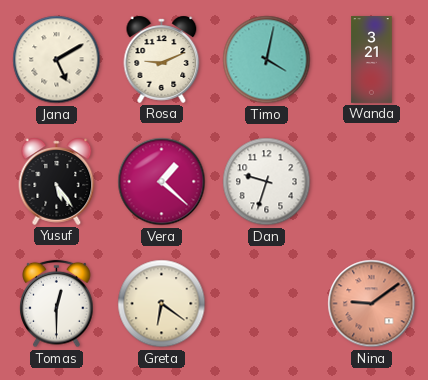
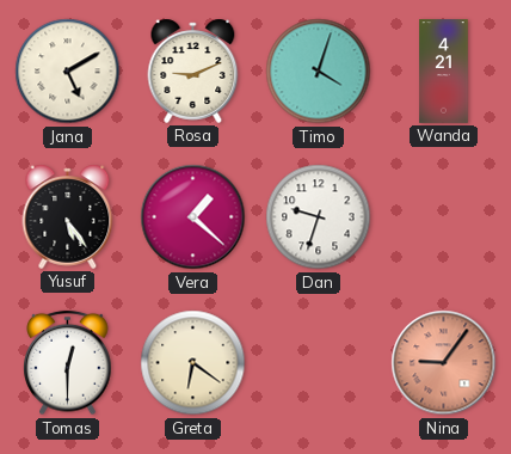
Timo: 4:02 -> 4:03
Wanda: 3:21 -> 4:21
Nina: 9:09 -> 9:06
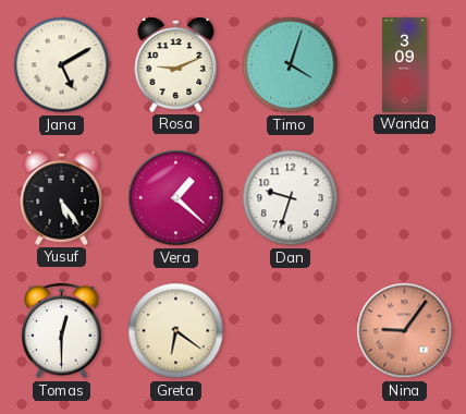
Wanda: 4:21 -> 3:09
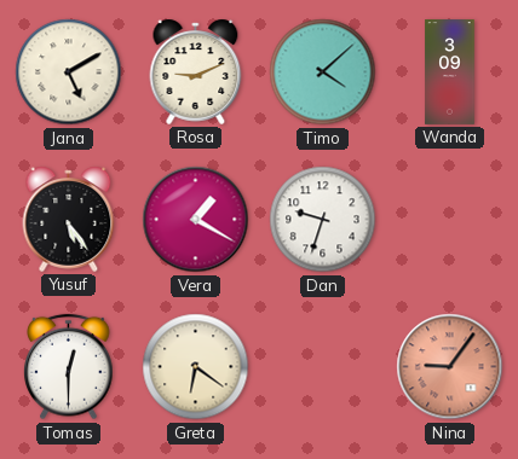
Timo: 4:03 -> 4:08
Vera: 1:22 -> 1:20
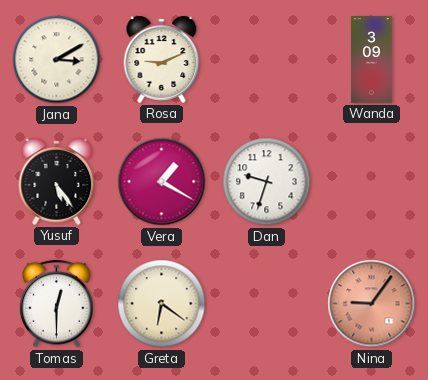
Jana: 5:10 -> 3:10
Timo: 4:08 -> none
